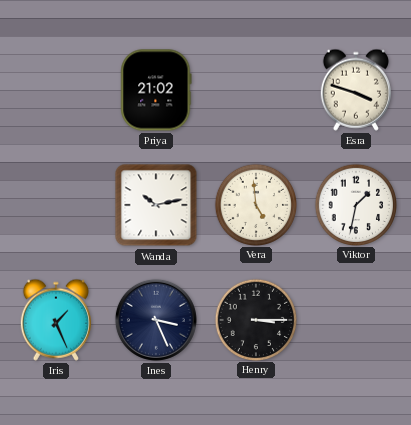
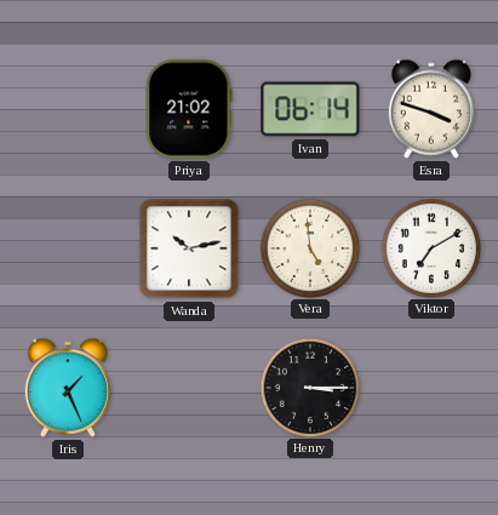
Ivan: none -> 06:14
Viktor: 1:32 -> 7:10
Ines: 3:26 -> none
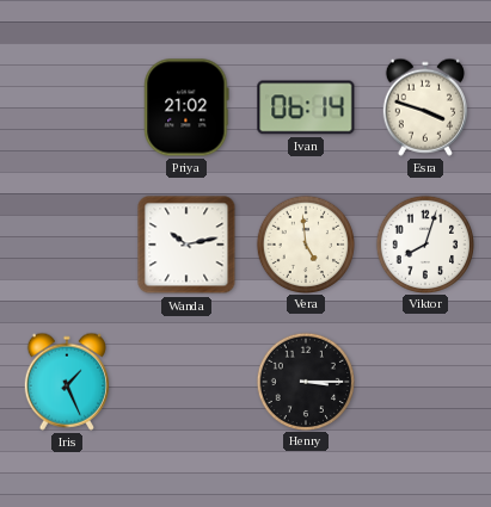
Viktor: 7:10 -> 8:03
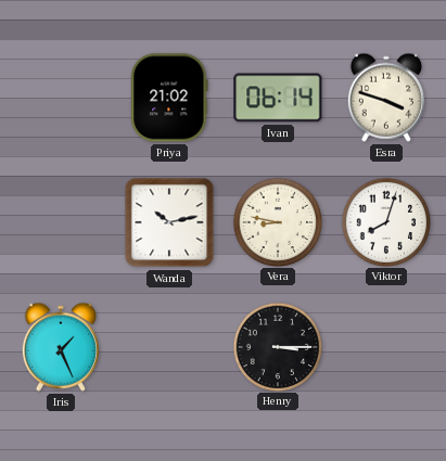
Vera: 4:59 -> 8:47
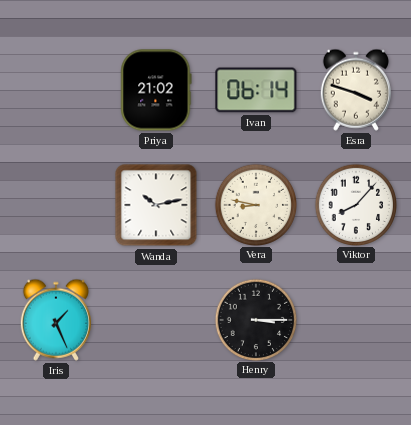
Viktor: 8:03 -> 8:07
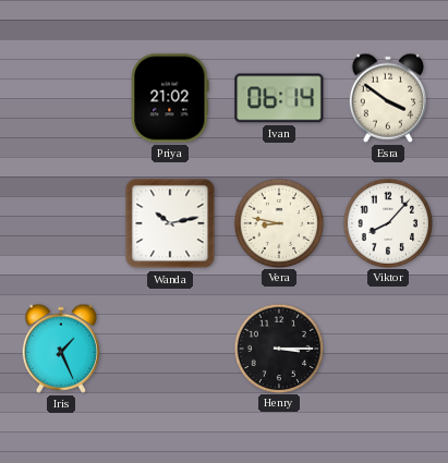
Esra: 3:48 -> 3:51
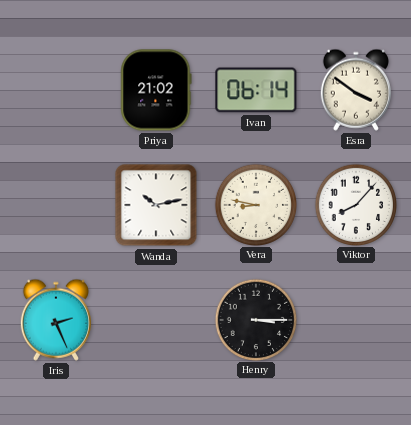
Iris: 1:26 -> 2:26
